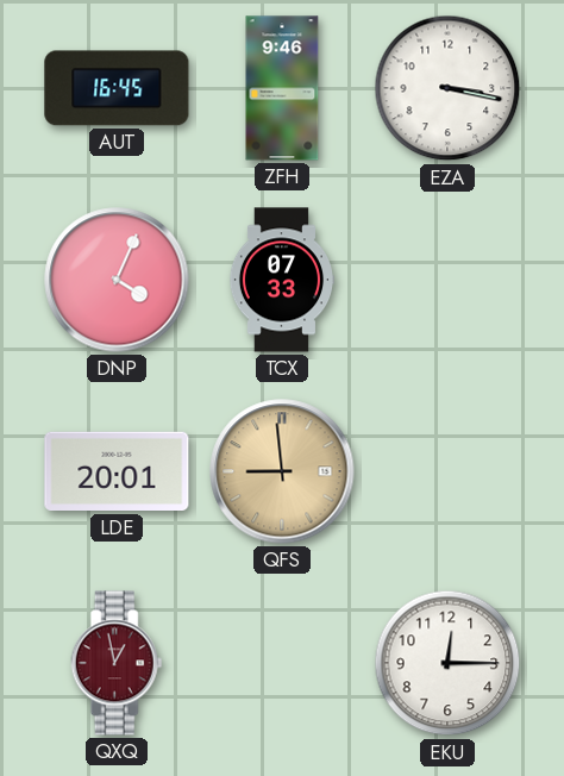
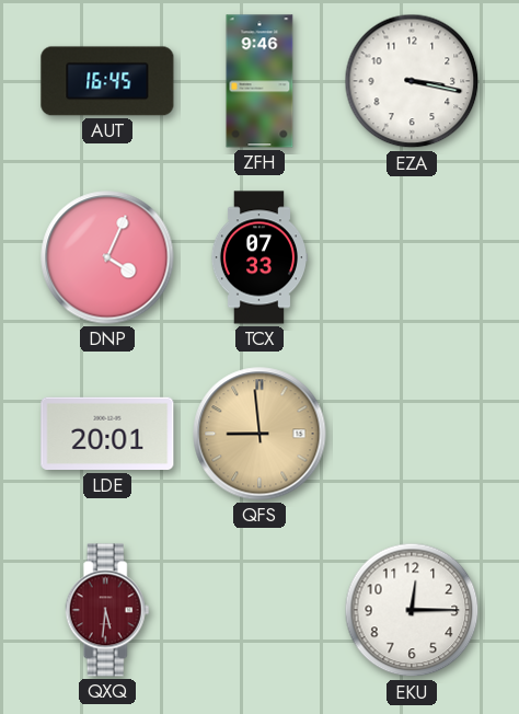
QXQ: 12:58 -> 5:31
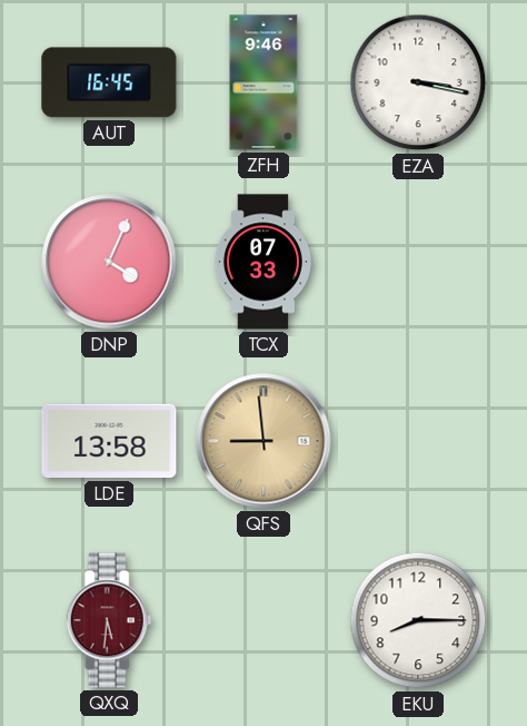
LDE: 20:01 -> 13:58
EKU: 12:15 -> 8:15
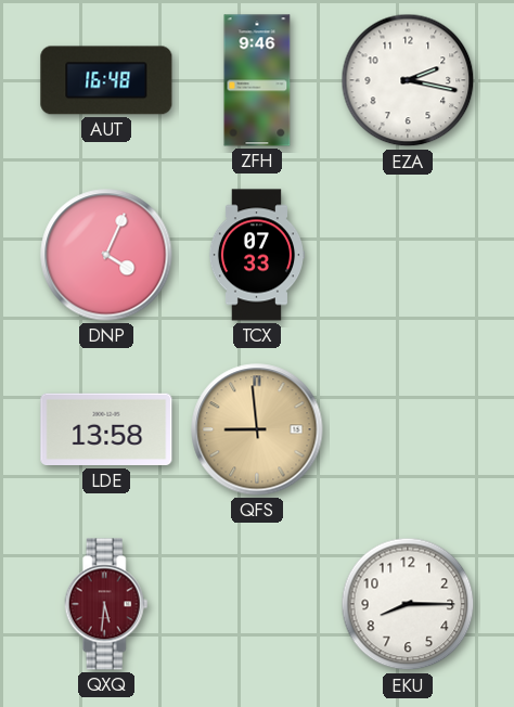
AUT: 16:45 -> 16:48
EZA: 3:17 -> 2:17
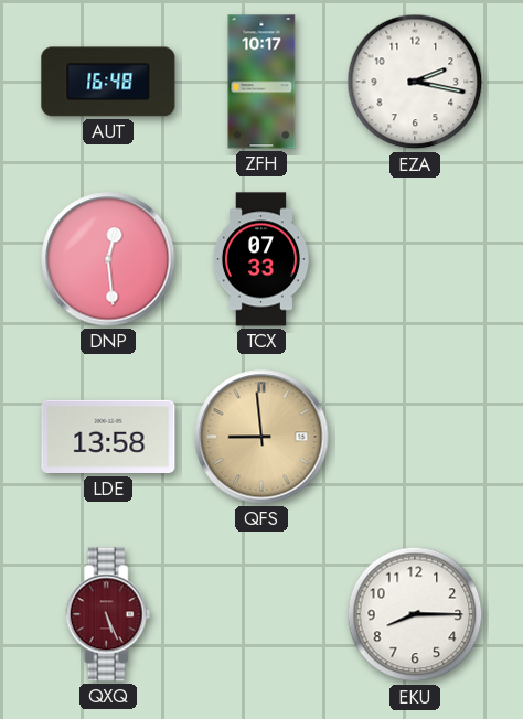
ZFH: 9:46 -> 10:17
DNP: 4:04 -> 12:29
QXQ: 5:31 -> 5:26
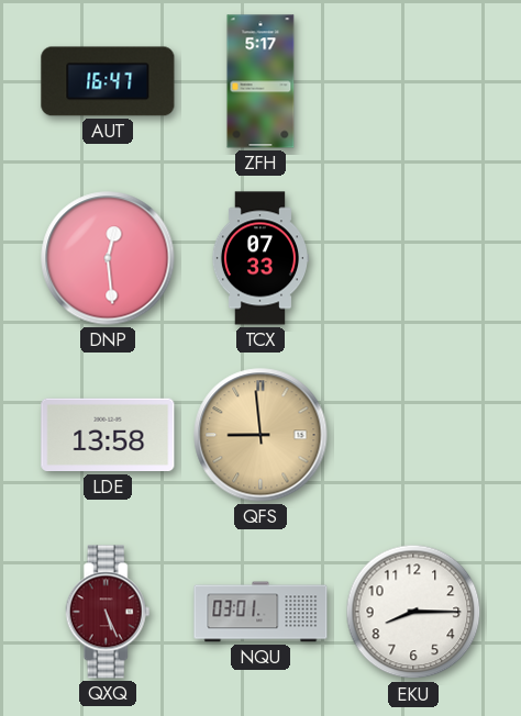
AUT: 16:48 -> 16:47
ZFH: 10:17 -> 5:17
EZA: 2:17 -> none
NQU: none -> 03:01
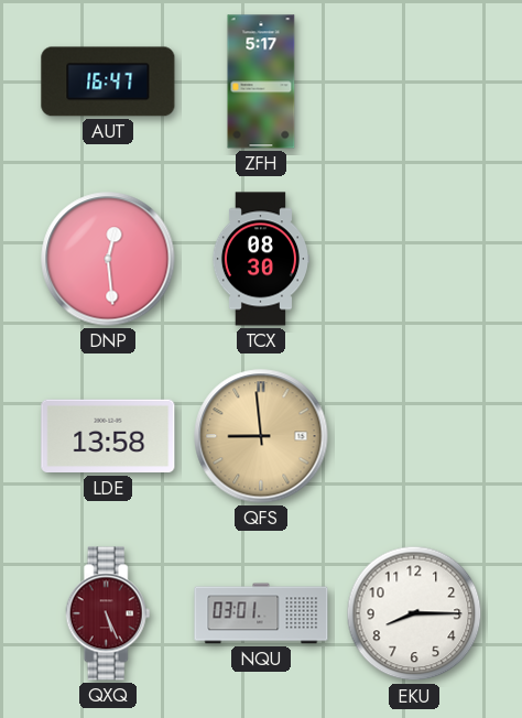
TCX: 07:33 -> 08:30
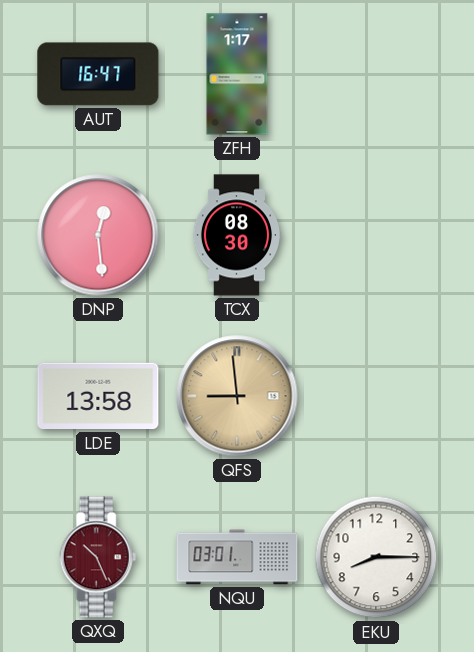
ZFH: 5:17 -> 1:17
QXQ: 5:26 -> 10:26
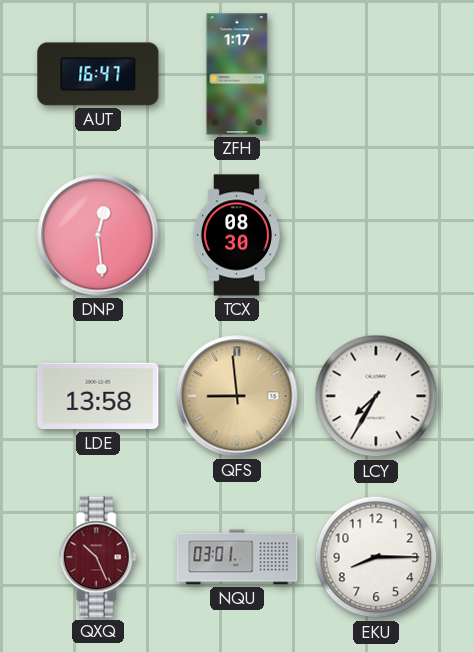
LCY: none -> 7:35
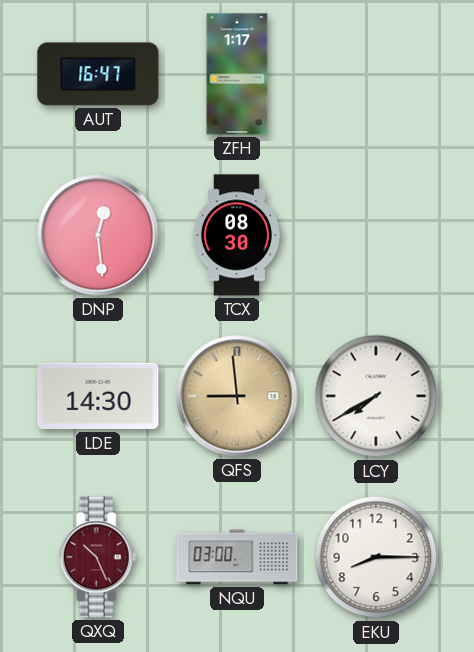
LDE: 13:58 -> 14:30
LCY: 7:35 -> 7:40
NQU: 03:01 -> 03:00
